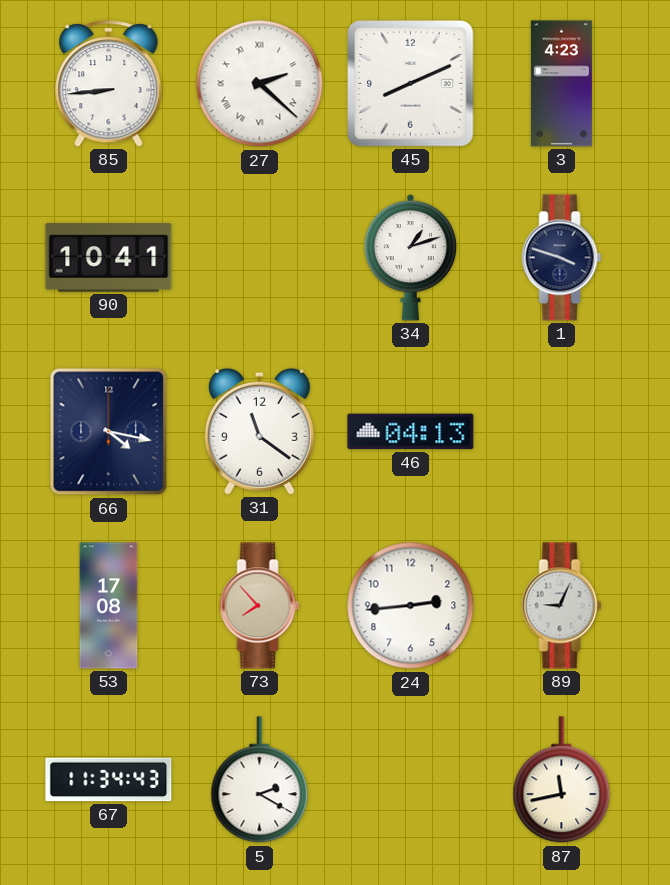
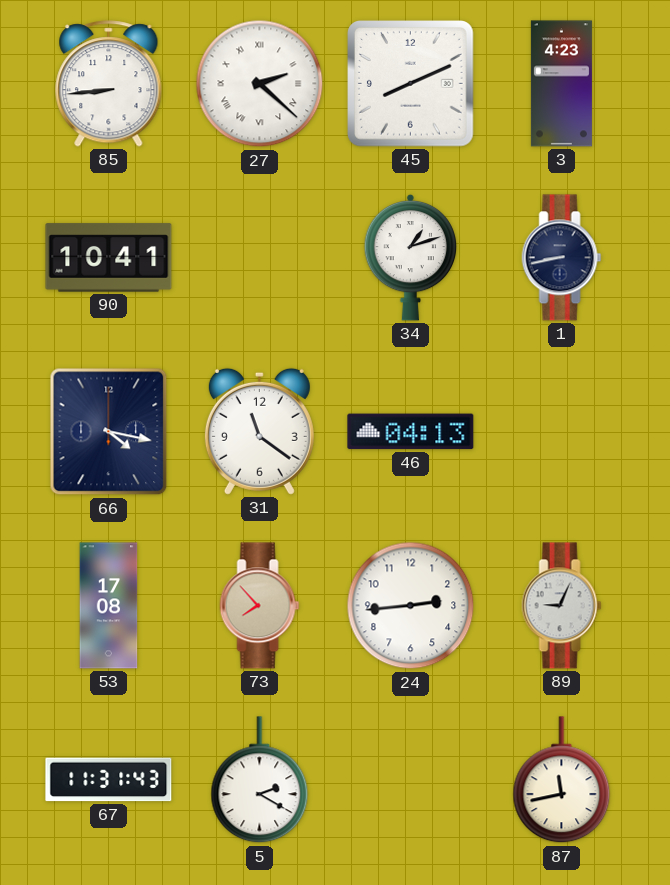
1: 3:48 -> 8:43
67: 11:34 -> 11:31
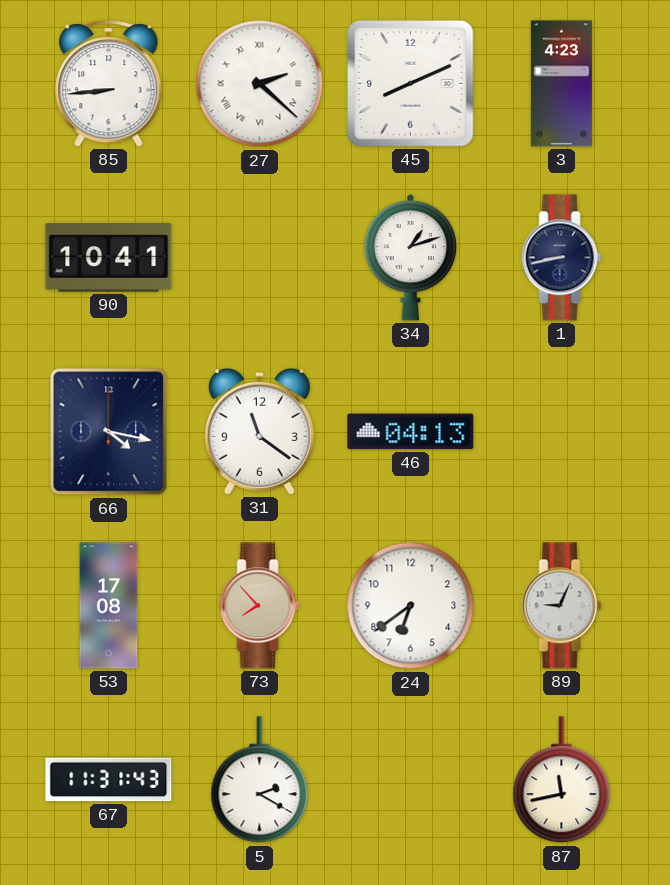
24: 2:44 -> 6:39
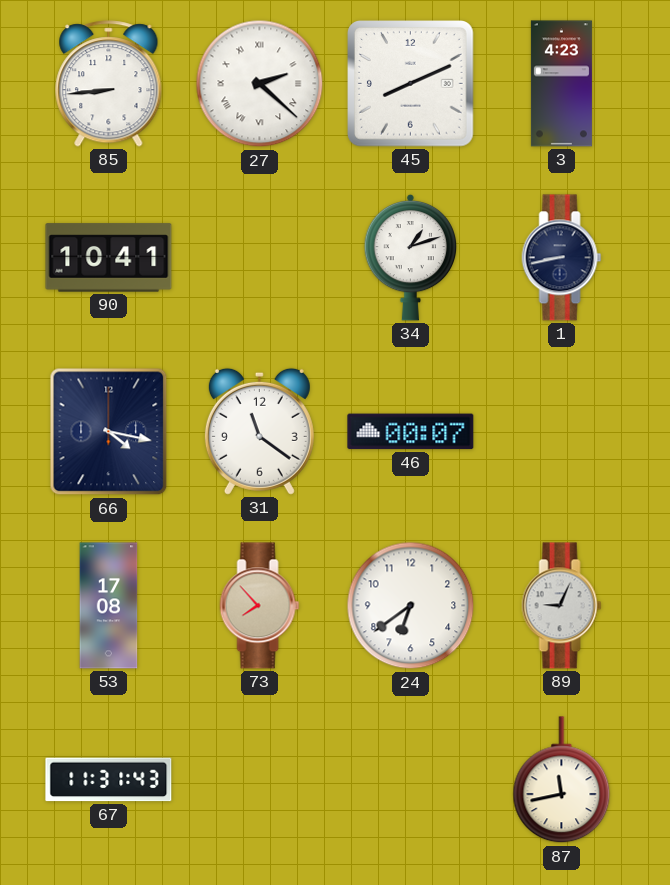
46: 04:13 -> 00:07
5: 2:20 -> none
